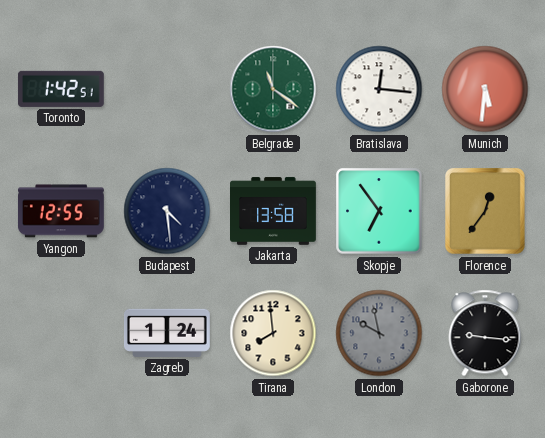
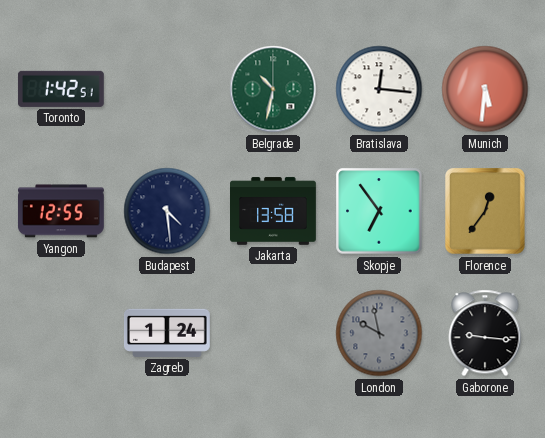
Belgrade: 11:21 -> 10:32
Tirana: 7:59 -> none
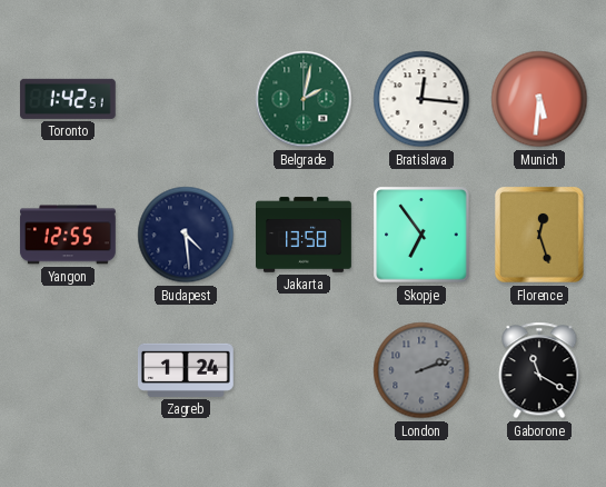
Belgrade: 10:32 -> 2:02
Florence: 12:36 -> 12:27
London: 9:58 -> 2:12
Gaborone: 9:16 -> 11:20
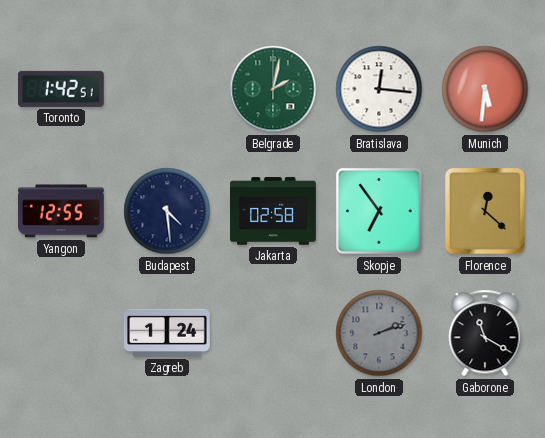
Jakarta: 13:58 -> 02:58
Florence: 12:27 -> 12:22
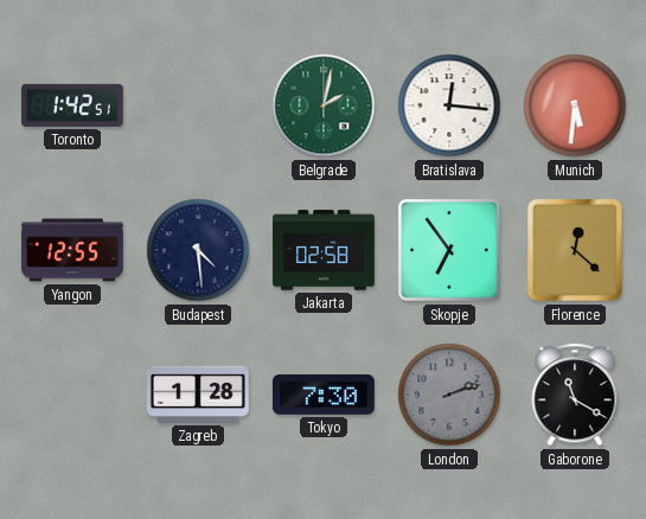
Zagreb: 1:24 -> 1:28
Tokyo: none -> 7:30
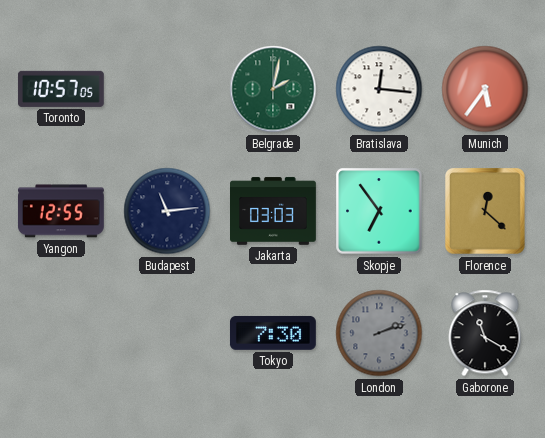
Toronto: 1:42 -> 10:57
Munich: 5:31 -> 5:36
Budapest: 4:29 -> 11:14
Jakarta: 02:58 -> 03:03
Zagreb: 1:28 -> none
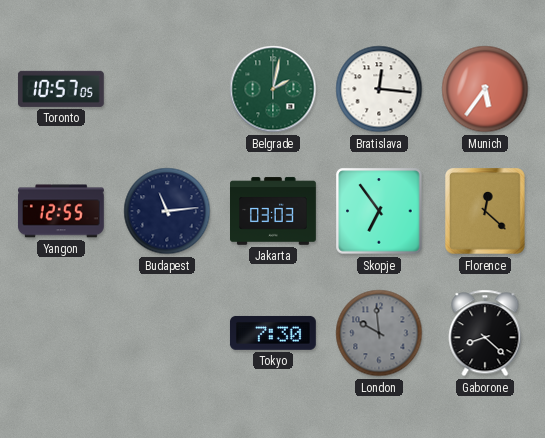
London: 2:12 -> 9:59
Gaborone: 11:20 -> 8:22
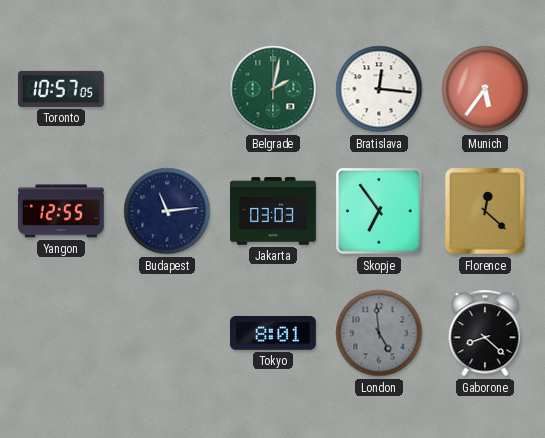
Tokyo: 7:30 -> 8:01
London: 9:59 -> 4:59
